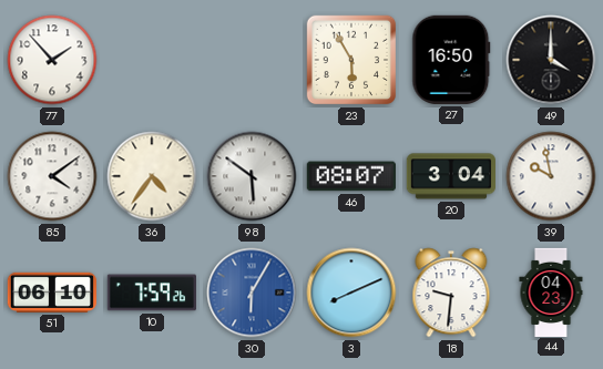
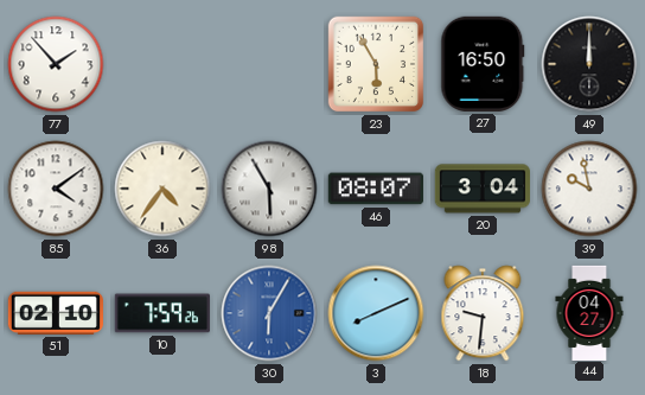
49: 4:00 -> 12:00
98: 5:51 -> 5:55
51: 06:10 -> 02:10
44: 04:23 -> 04:27
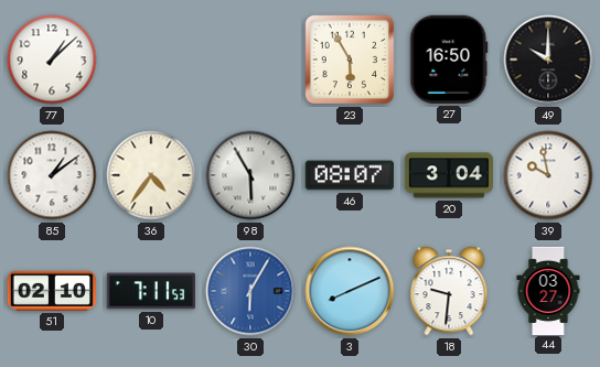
77: 1:53 -> 1:08
49: 12:00 -> 10:00
85: 4:09 -> 1:09
10: 7:59 -> 7:11
44: 04:27 -> 03:27
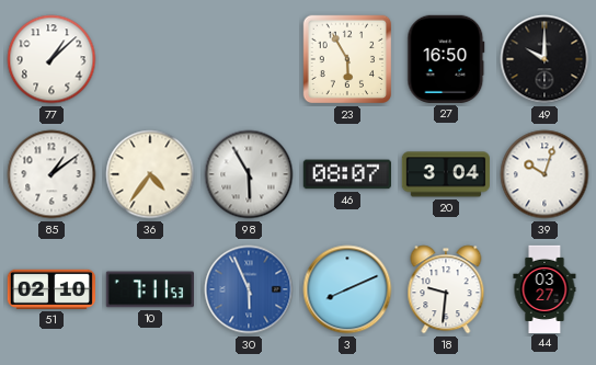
39: 9:58 -> 10:03
30: 6:05 -> 5:56
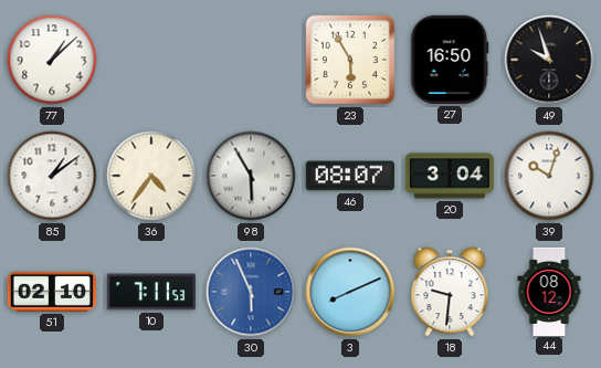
49: 10:00 -> 9:57
44: 03:27 -> 08:12
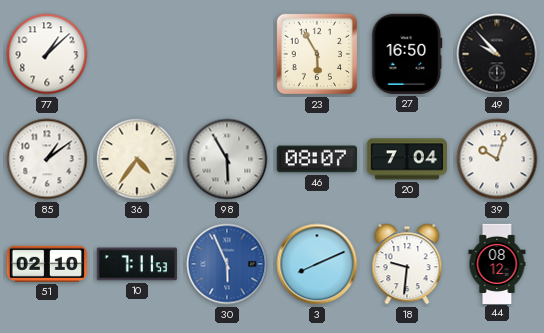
49: 9:57 -> 9:53
20: 3:04 -> 7:04
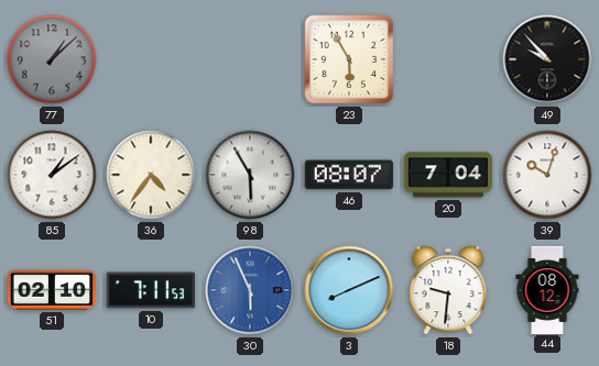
77 dial: white -> grey
27: 16:50 -> none
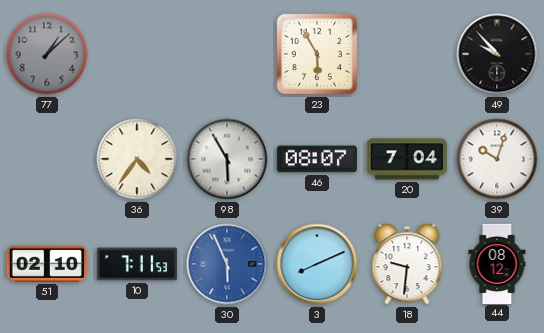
85: 1:09 -> none
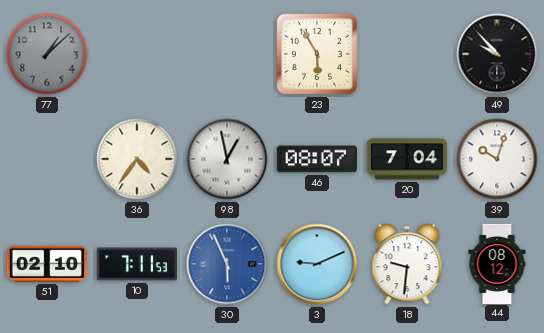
98: 5:55 -> 12:58
3: 8:11 -> 9:11
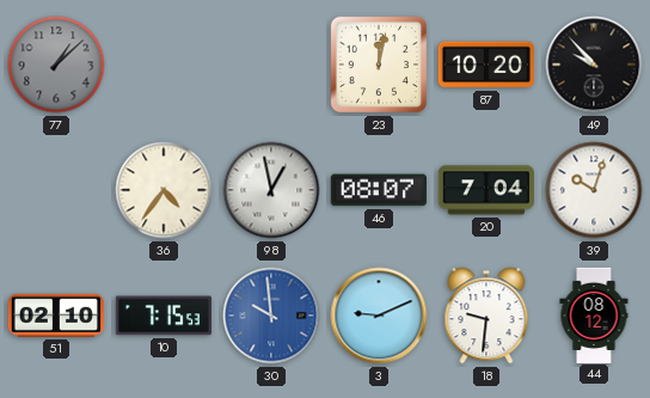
23: 5:55 -> 12:02
87: none -> 10:20
10: 7:11 -> 7:15
30: 5:56 -> 9:59
